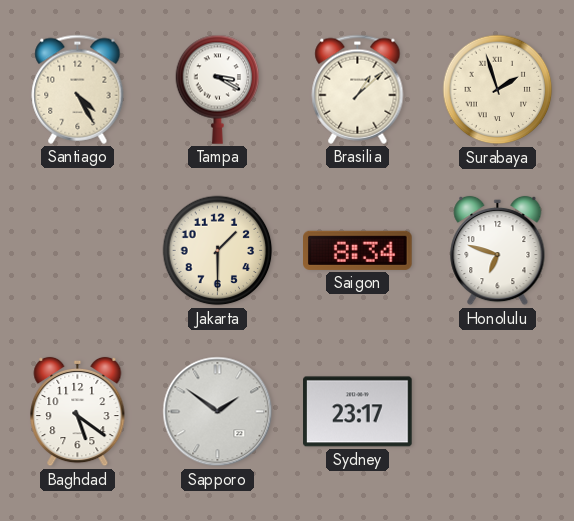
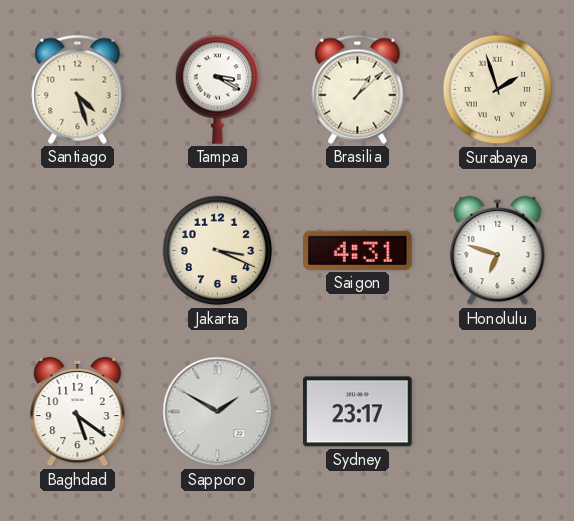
Santiago: 4:25 -> 4:27
Jakarta: 1:30 -> 3:19
Saigon: 8:34 -> 4:31
Sapporo: 1:51 -> 1:50
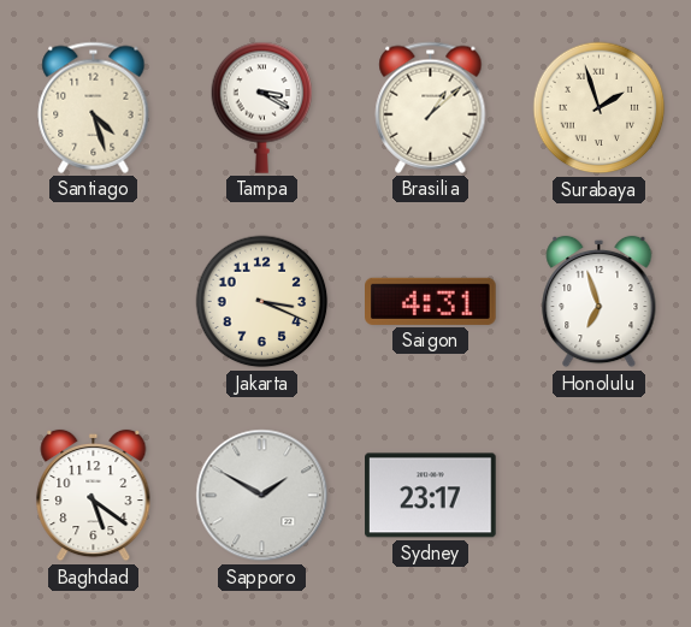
Honolulu: 6:48 -> 6:57
